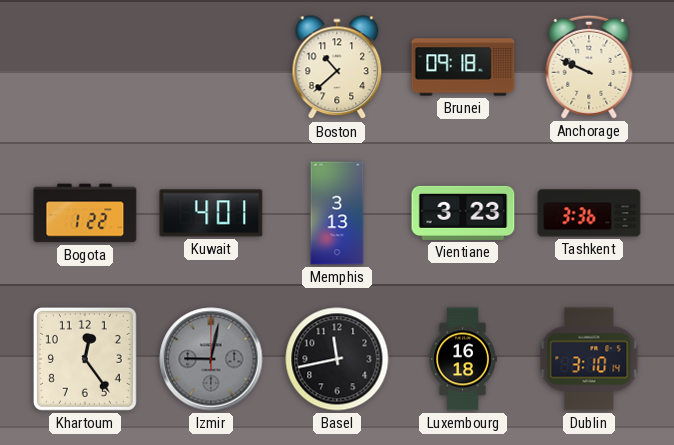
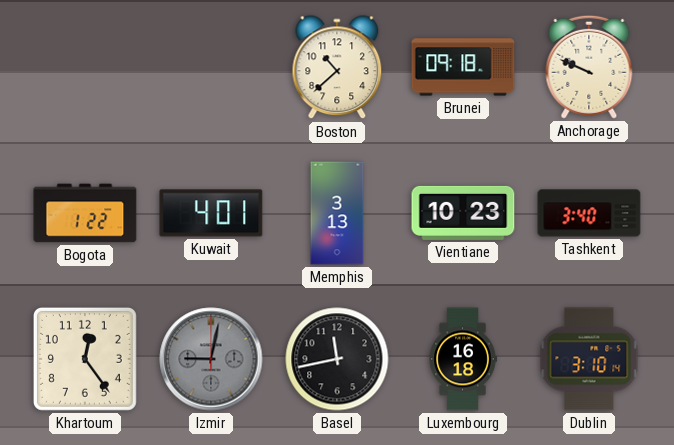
Vientiane: 3:23 -> 10:23
Tashkent: 3:36 -> 3:40
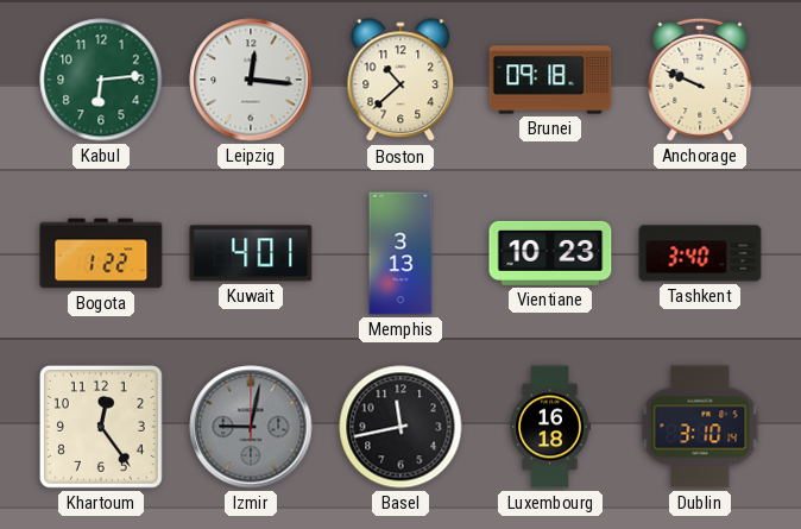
Kabul: none -> 6:14
Leipzig: none -> 12:16
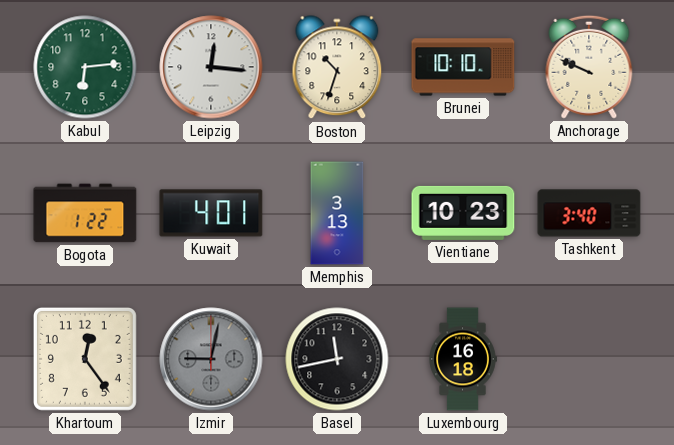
Boston: 10:38 -> 10:33
Brunei: 09:18 -> 10:10
Dublin: 3:10 -> none
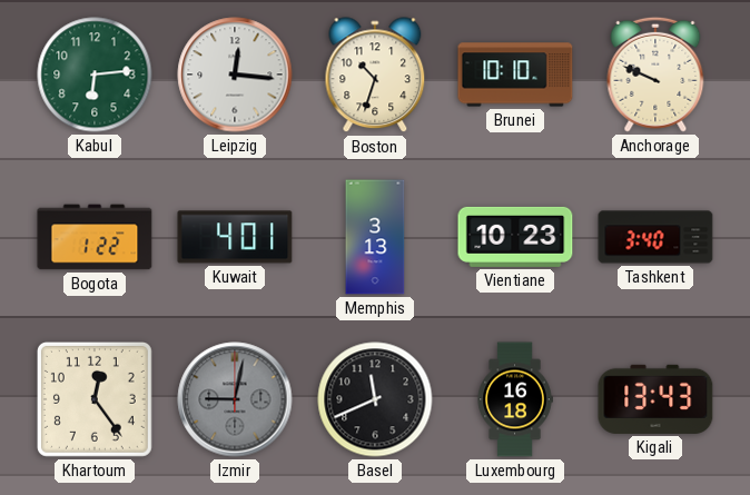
Basel: 11:43 -> 11:41
Kigali: none -> 13:43
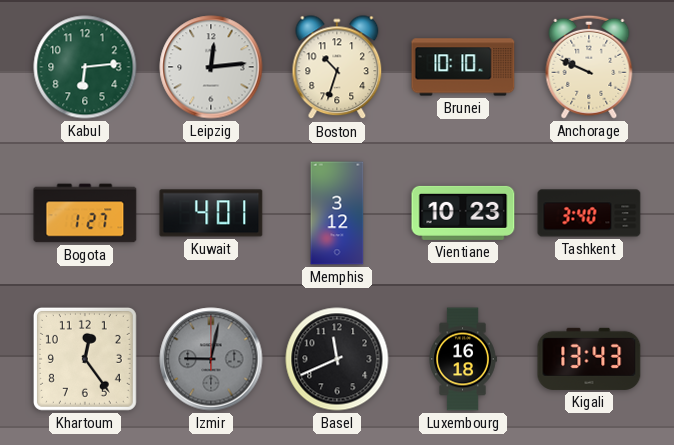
Leipzig: 12:16 -> 12:14
Bogota: 1:22 -> 1:27
Memphis: 3:13 -> 3:12
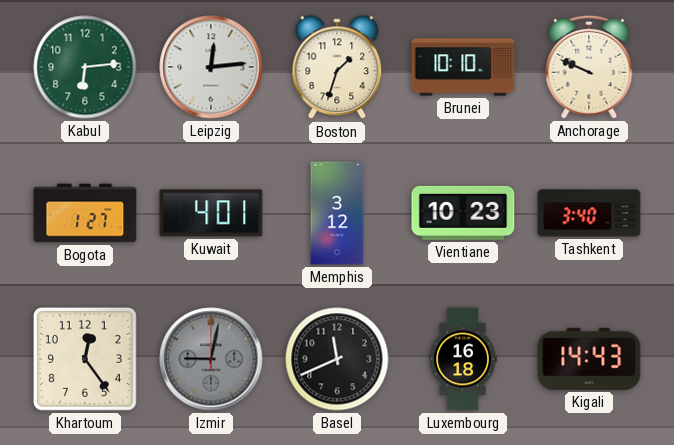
Boston: 10:33 -> 1:33
Kigali: 13:43 -> 14:43
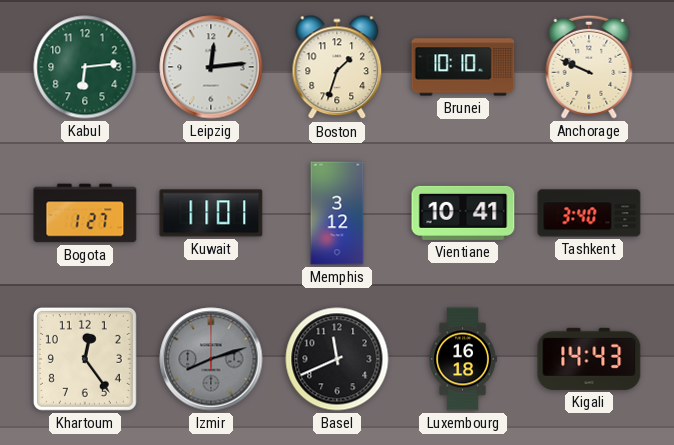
Kuwait: 4:01 -> 11:01
Vientiane: 10:23 -> 10:41
Izmir: 9:02 -> 8:12
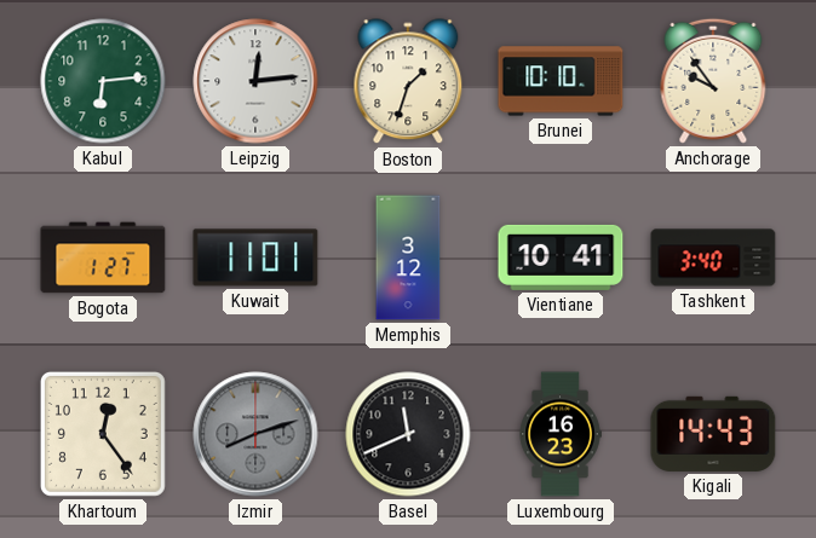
Anchorage: 9:49 -> 9:54
Luxembourg: 16:18 -> 16:23
